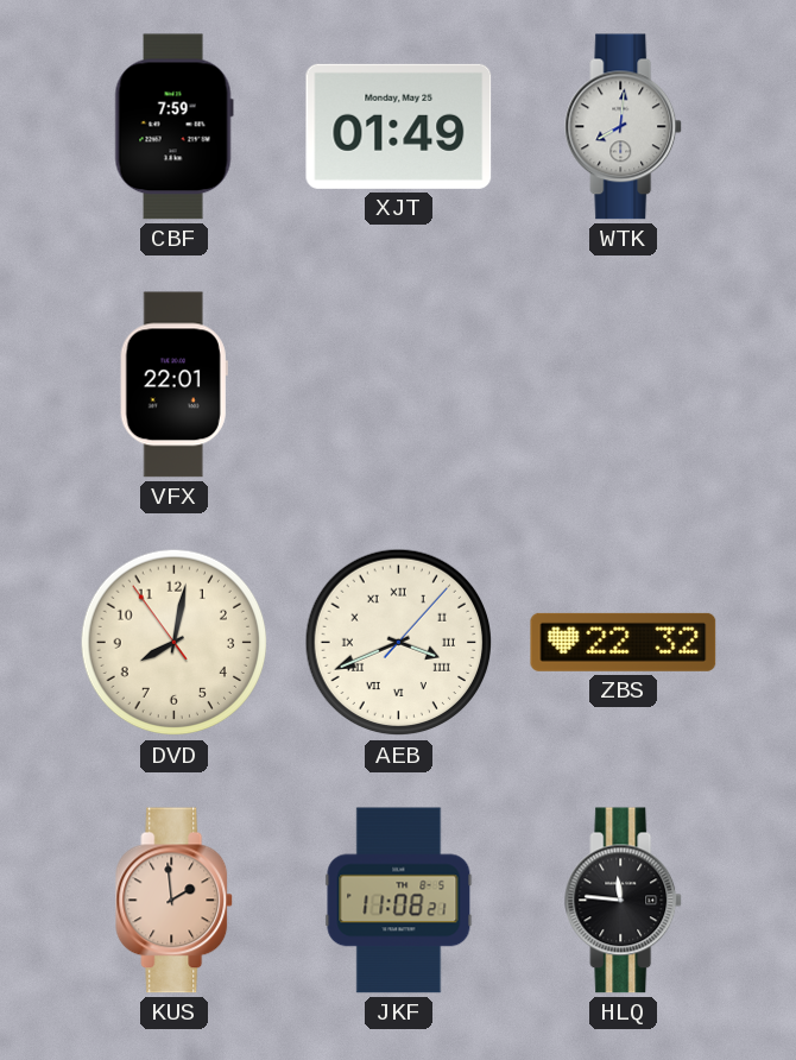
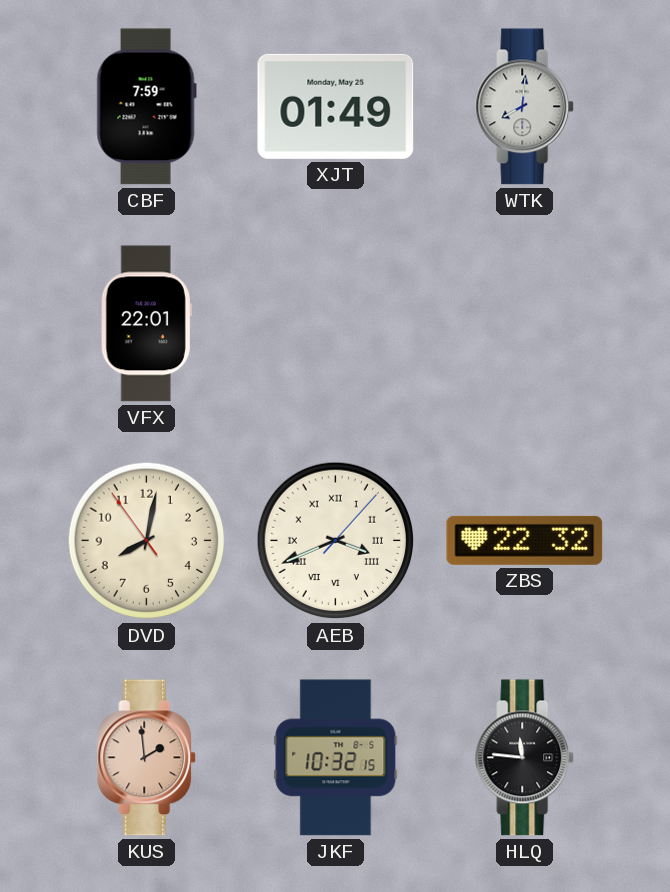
JKF: 11:08 -> 10:32
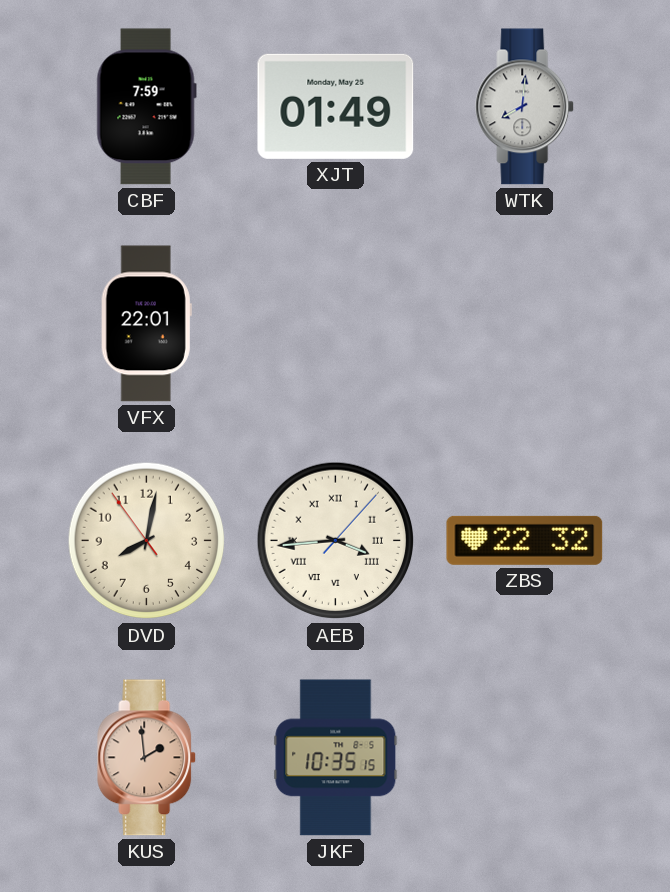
AEB: 3:41 -> 3:44
JKF: 10:32 -> 10:35
HLQ: 11:46 -> none
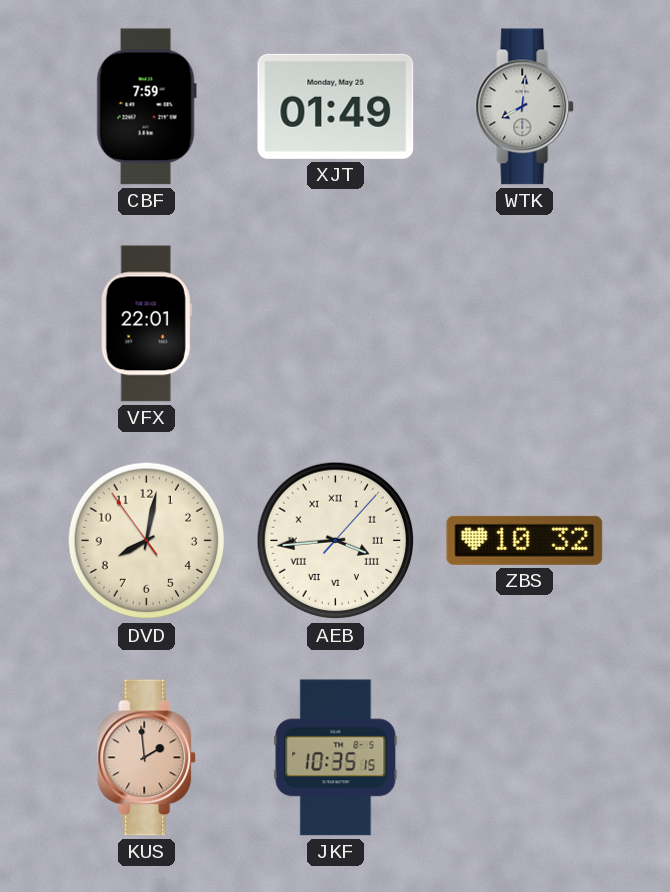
ZBS: 22:32 -> 10:32
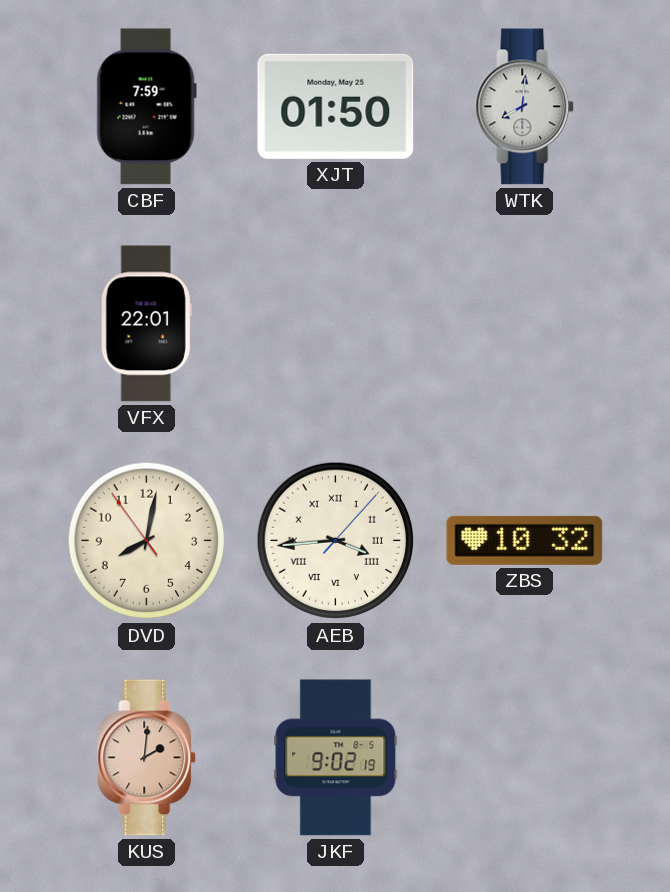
XJT: 01:49 -> 01:50
KUS: 1:59 -> 2:01
JKF: 10:35 -> 9:02
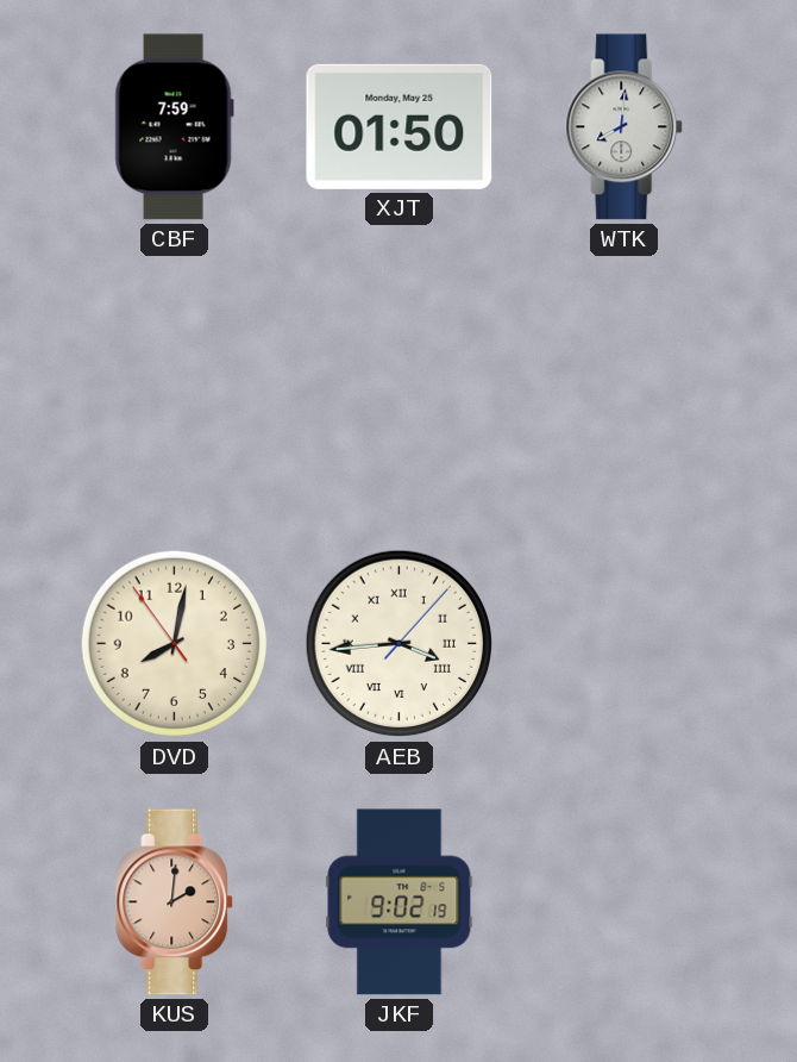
VFX: 22:01 -> none
ZBS: 10:32 -> none
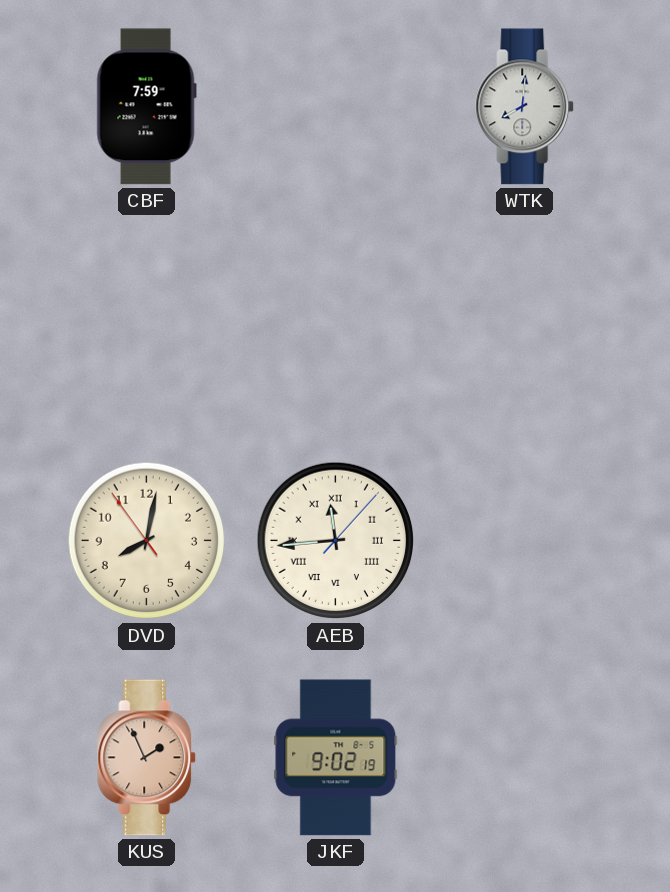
XJT: 01:50 -> none
AEB: 3:44 -> 11:44
KUS: 2:01 -> 1:56
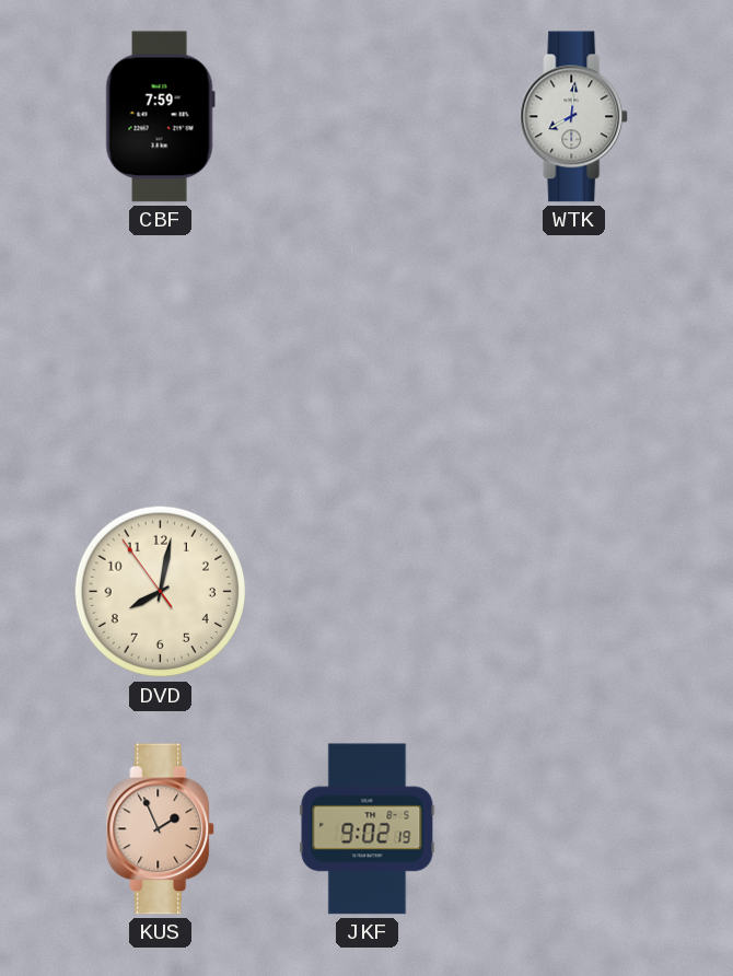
AEB: 11:44 -> none
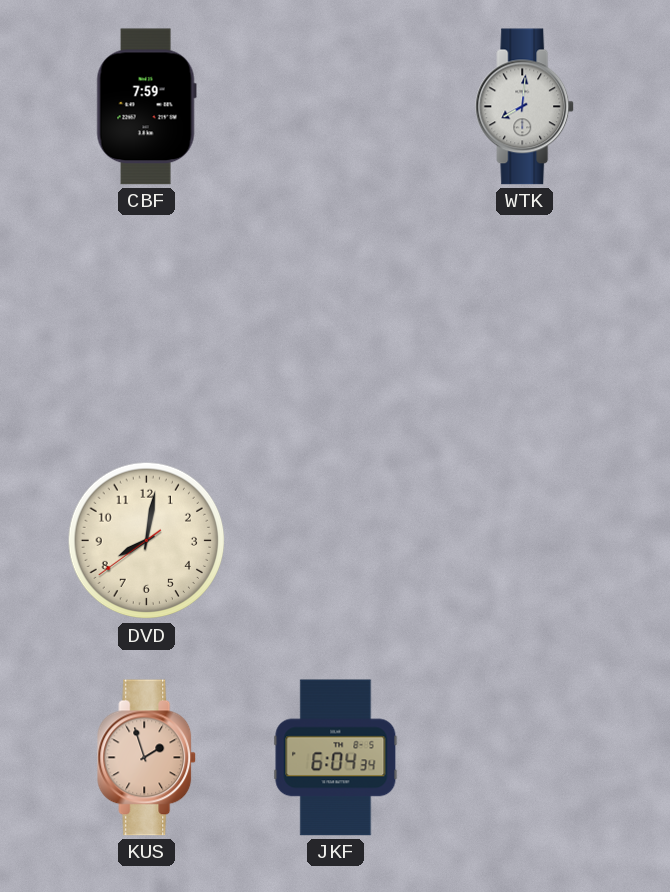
DVD: 8:01:54 -> 8:01:39
KUS: 1:56 -> 1:57
JKF: 9:02 -> 6:04
